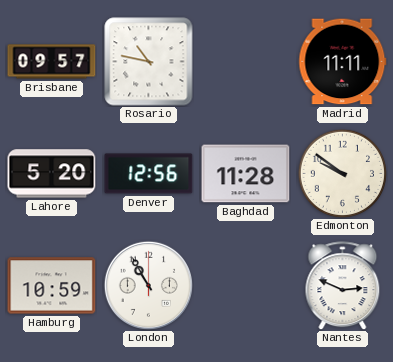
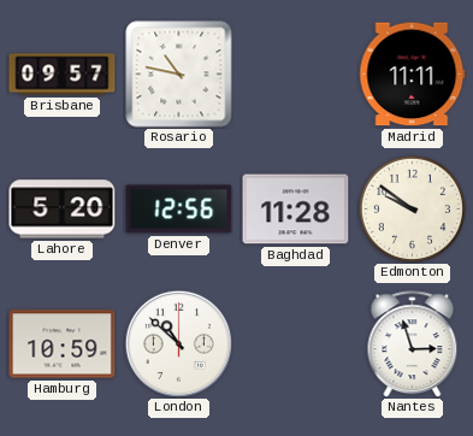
London: 10:55 -> 10:52
Nantes: 2:49 -> 2:57
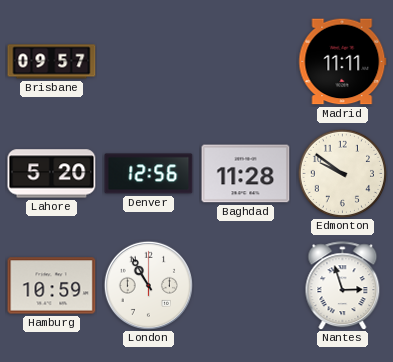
Rosario: 10:47 -> none
London: 10:52 -> 10:55
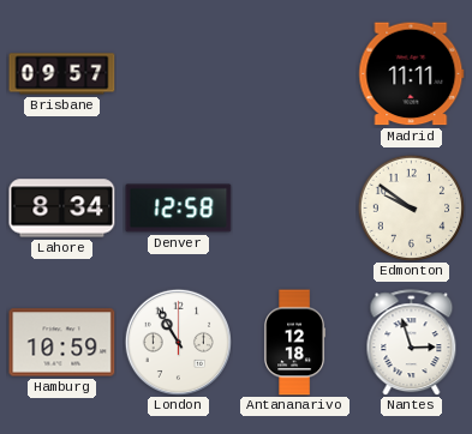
Lahore: 5:20 -> 8:34
Denver: 12:56 -> 12:58
Baghdad: 11:28 -> none
Antananarivo: none -> 12:18
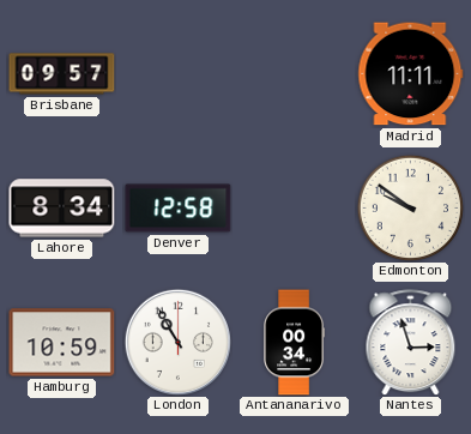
Antananarivo: 12:18 -> 00:34
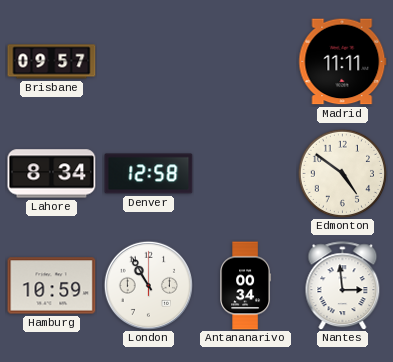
Edmonton: 9:51 -> 4:51
Nantes: 2:57 -> 2:59
